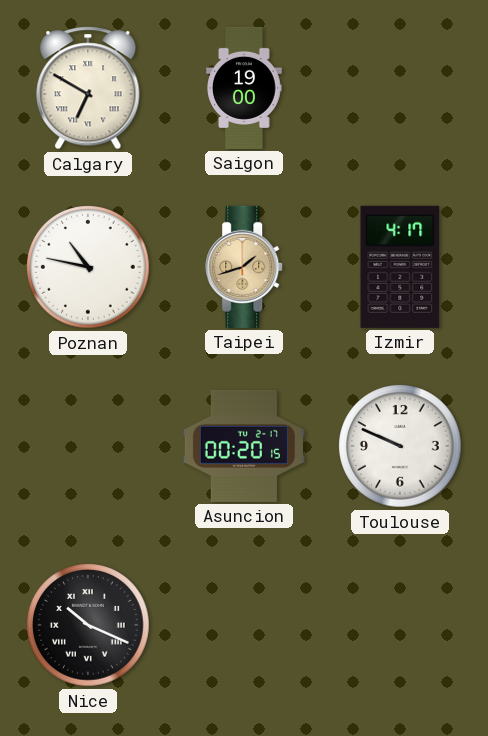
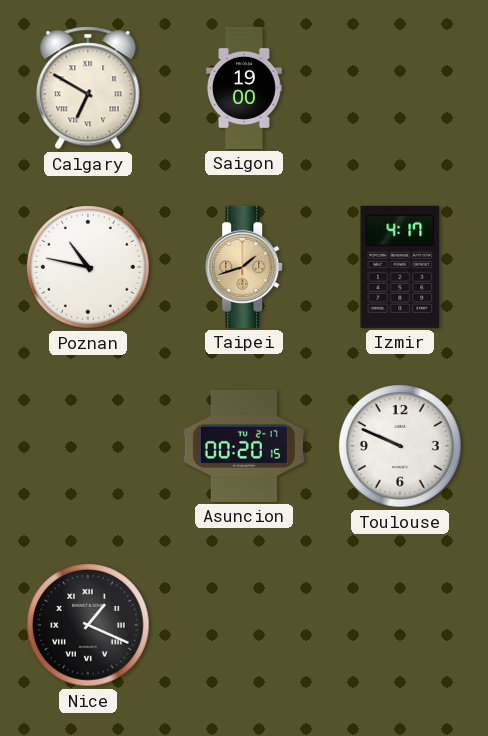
Nice: 10:19 -> 1:19
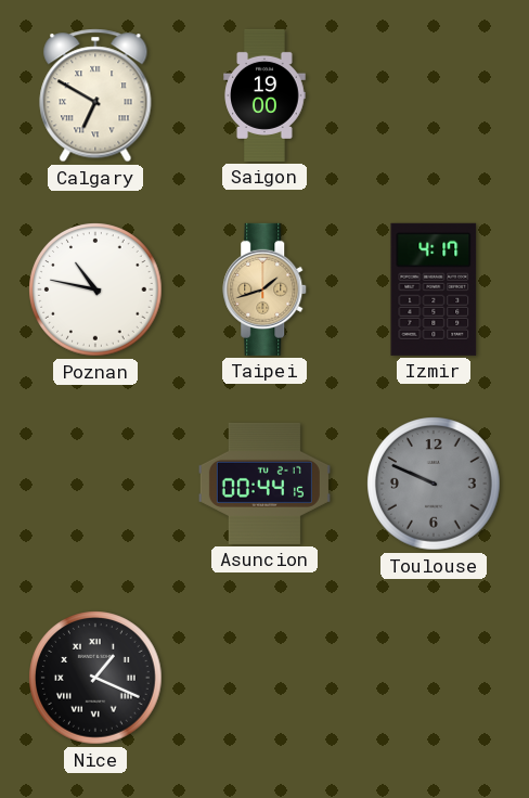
Asuncion: 00:20 -> 00:44
Toulouse dial: white -> grey
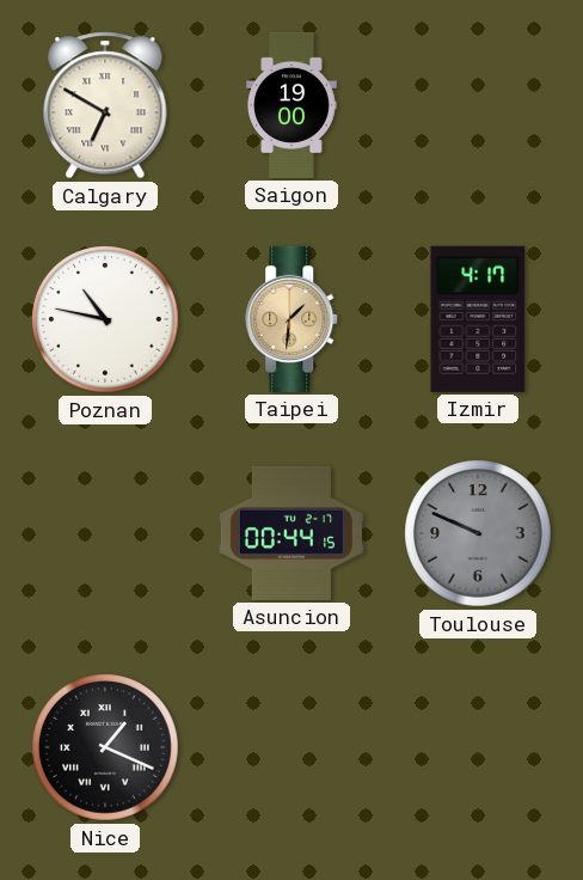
Taipei: 1:42 -> 1:31
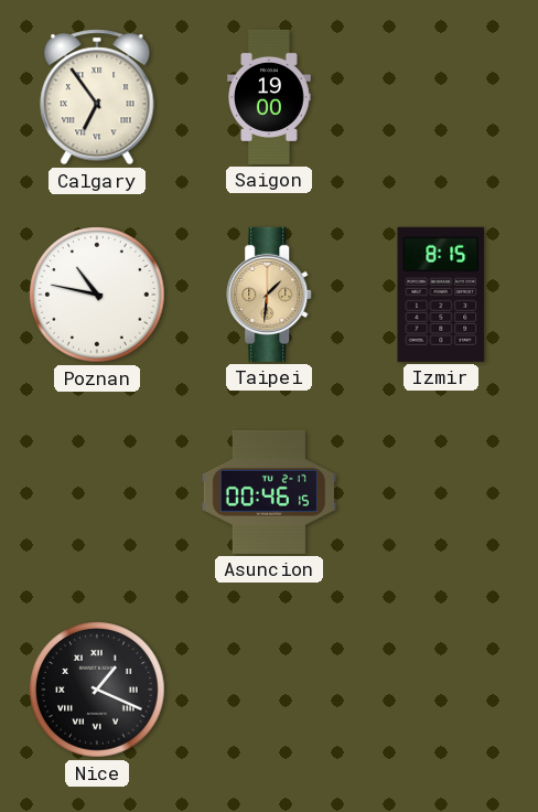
Calgary: 6:50 -> 6:54
Izmir: 4:17 -> 8:15
Asuncion: 00:44 -> 00:46
Toulouse: 9:49 -> none
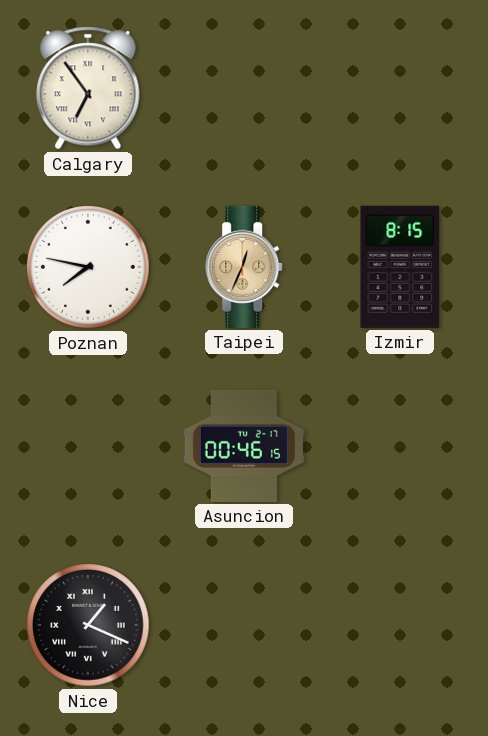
Saigon: 19:00 -> none
Poznan: 10:47 -> 7:47
Taipei: 1:31 -> 12:34
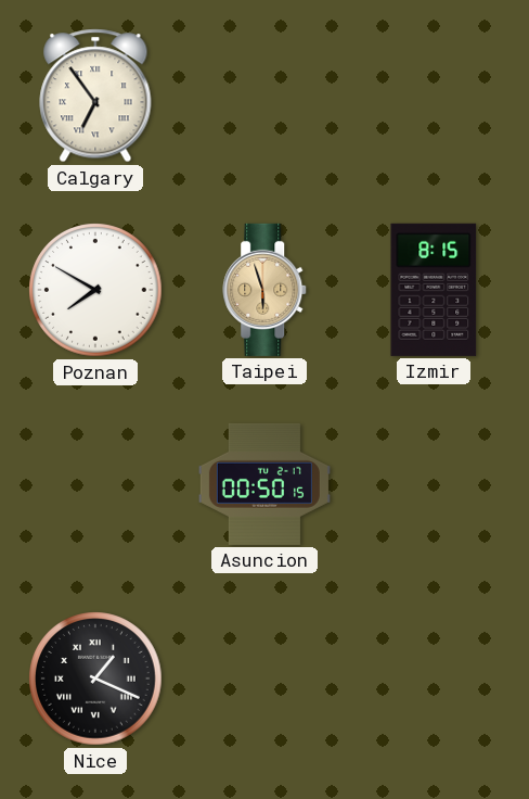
Poznan: 7:47 -> 7:50
Taipei: 12:34 -> 5:57
Asuncion: 00:46 -> 00:50
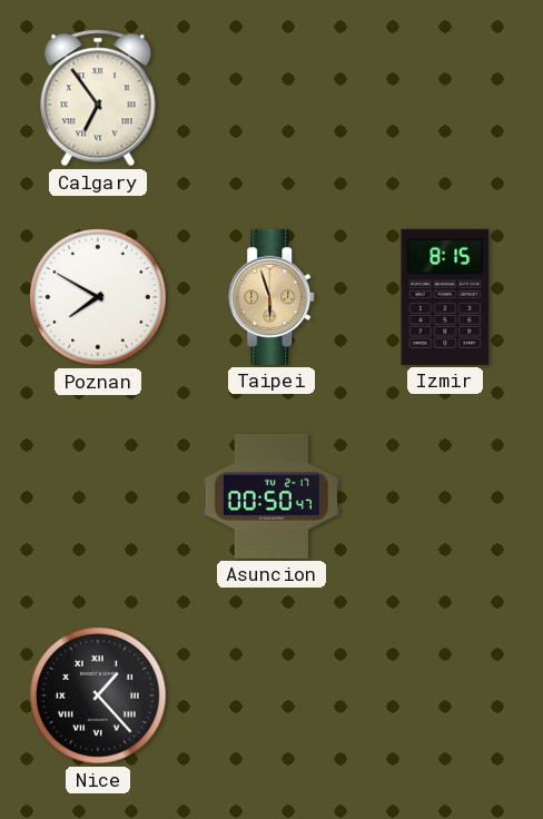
Asuncion: 00:50:15 -> 00:50:47
Nice: 1:19 -> 1:23
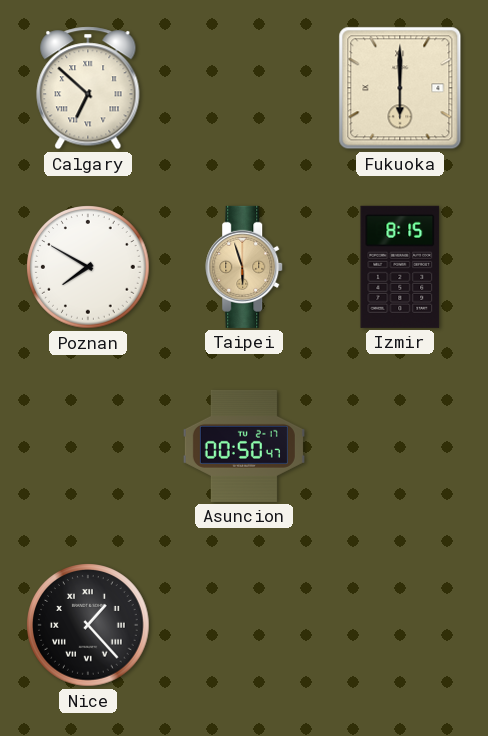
Calgary: 6:54 -> 6:52
Fukuoka: none -> 6:00
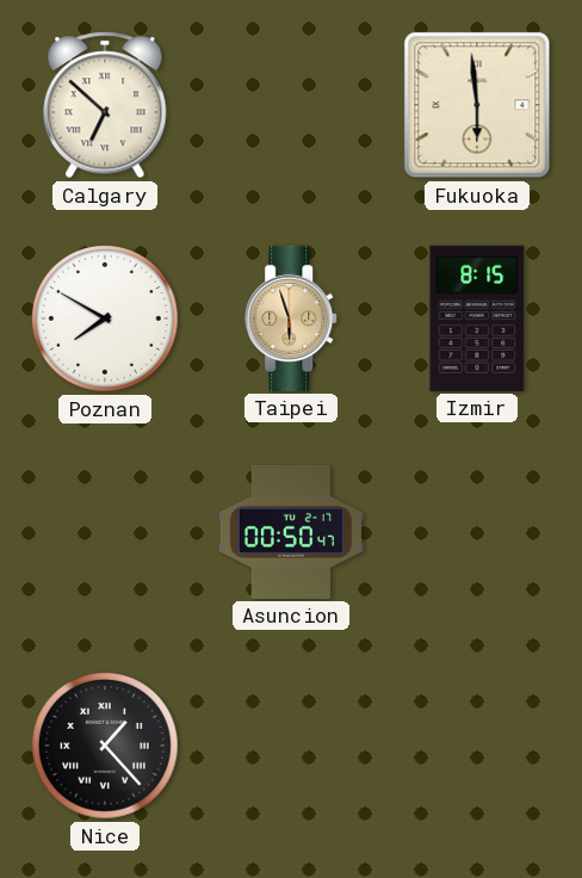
Fukuoka: 6:00 -> 5:59
